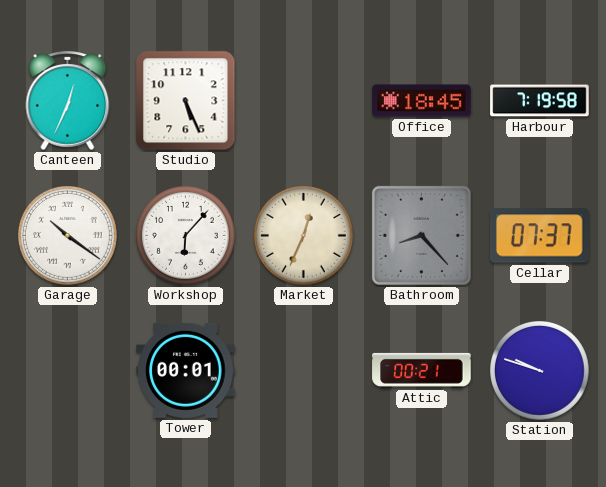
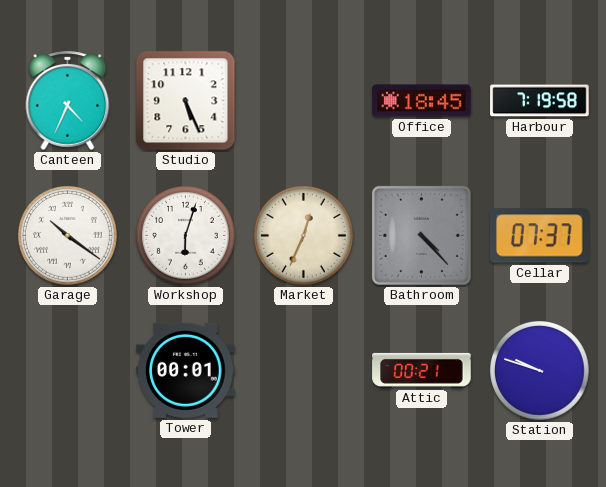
Canteen: 12:34 -> 4:34
Workshop: 6:07 -> 6:03
Bathroom: 8:23 -> 4:23
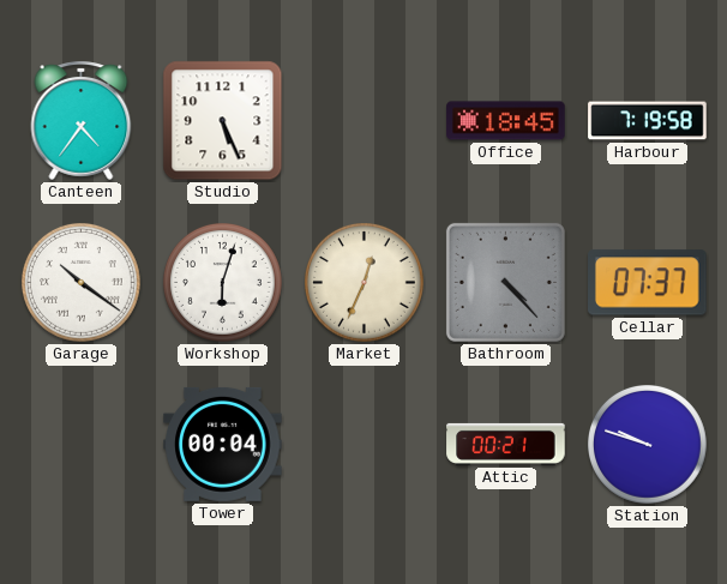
Canteen: 4:34 -> 4:36
Tower: 00:01 -> 00:04
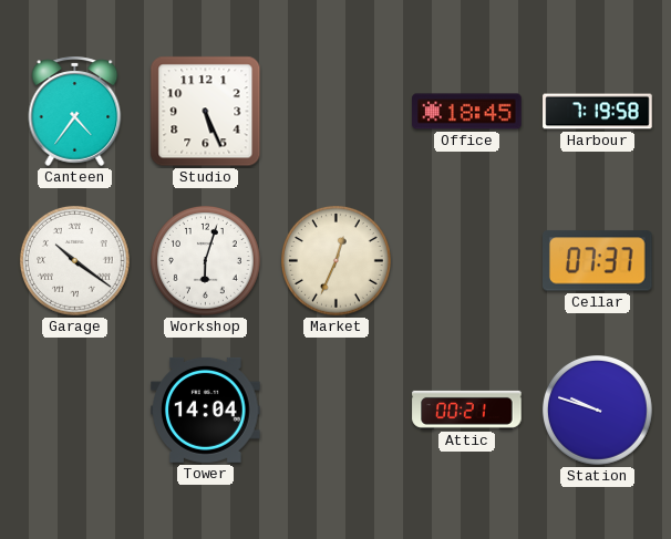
Bathroom: 4:23 -> none
Tower: 00:04 -> 14:04
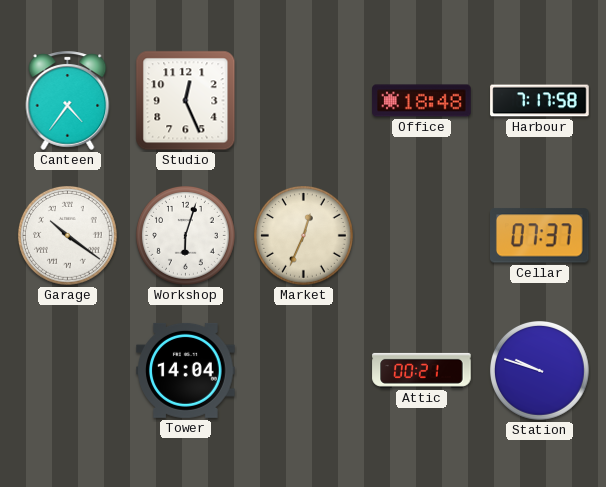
Studio: 5:26 -> 12:26
Office: 18:45 -> 18:48
Harbour: 7:19 -> 7:17
